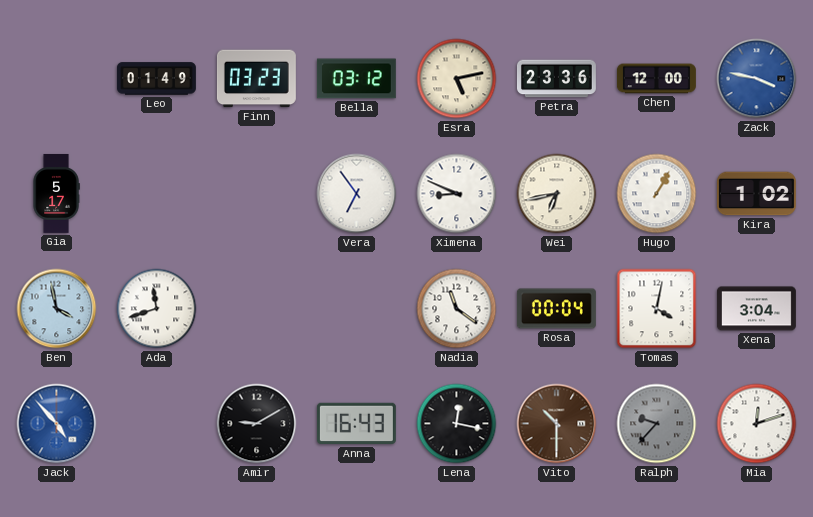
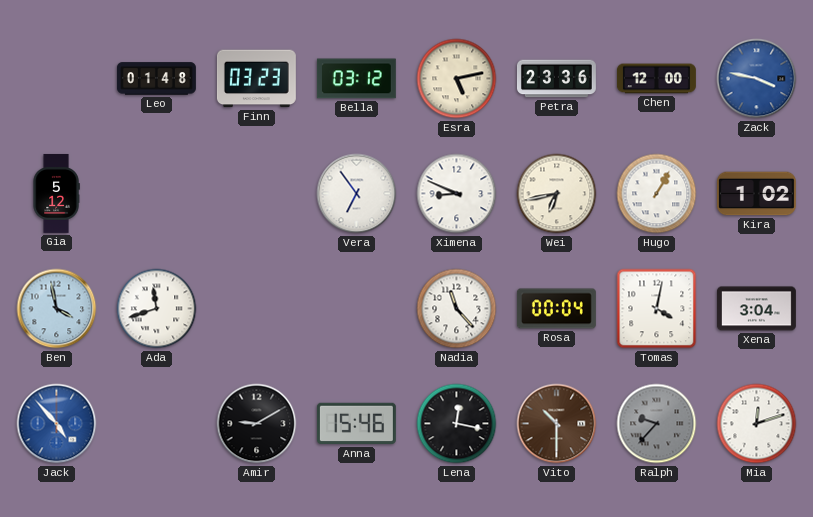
Leo: 01:49 -> 01:48
Gia: 5:17 -> 5:12
Nadia: 11:21 -> 11:23
Anna: 16:43 -> 15:46
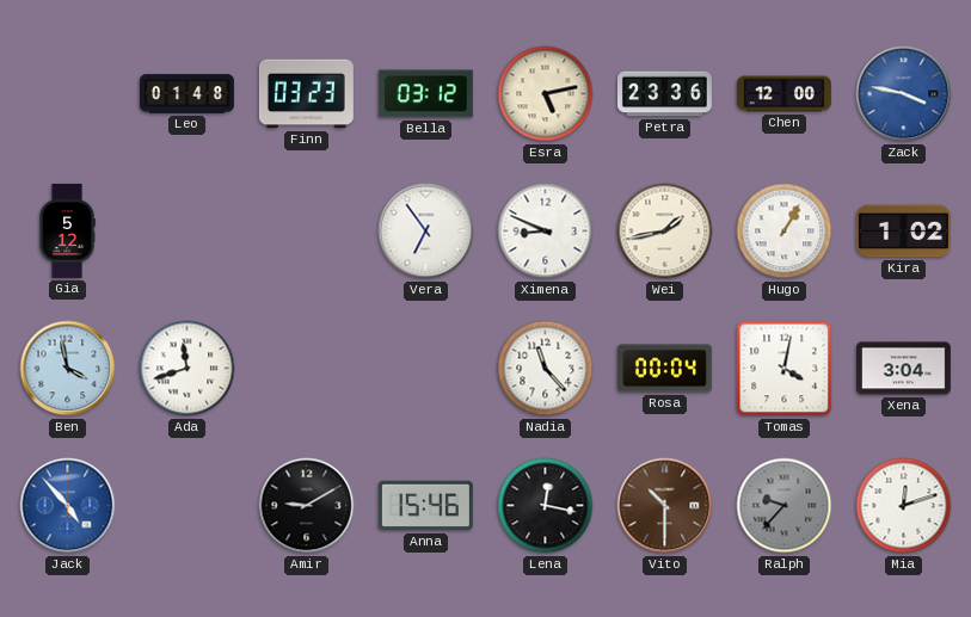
Wei: 6:43 -> 1:43
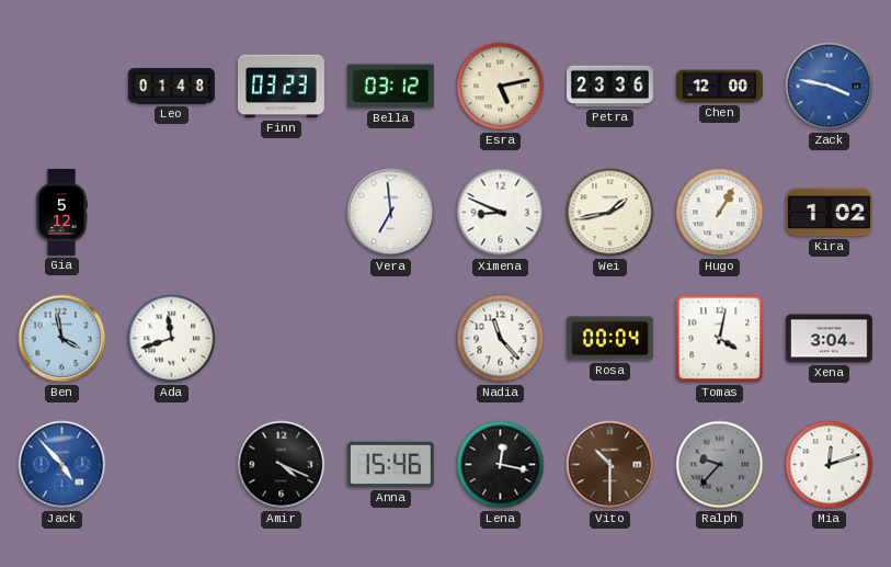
Vera: 6:54 -> 6:59
Amir: 9:10 -> 4:19
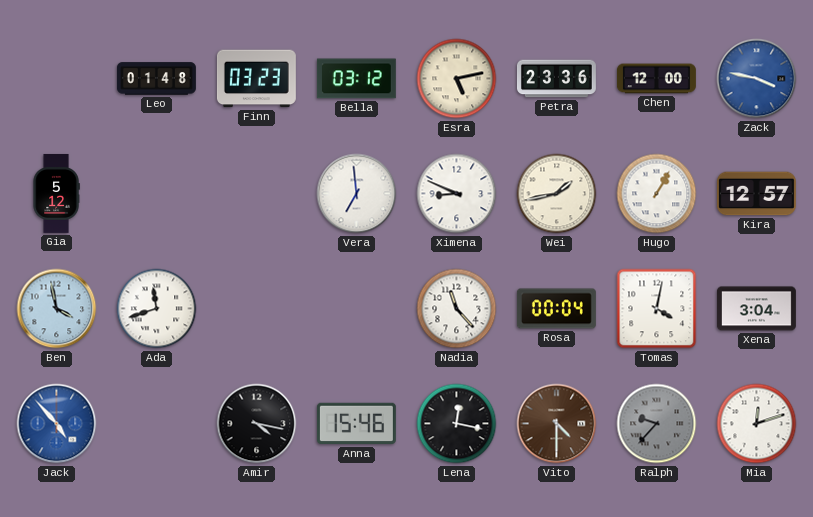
Kira: 1:02 -> 12:57
Amir: 4:19 -> 4:17
Vito: 10:30 -> 4:30
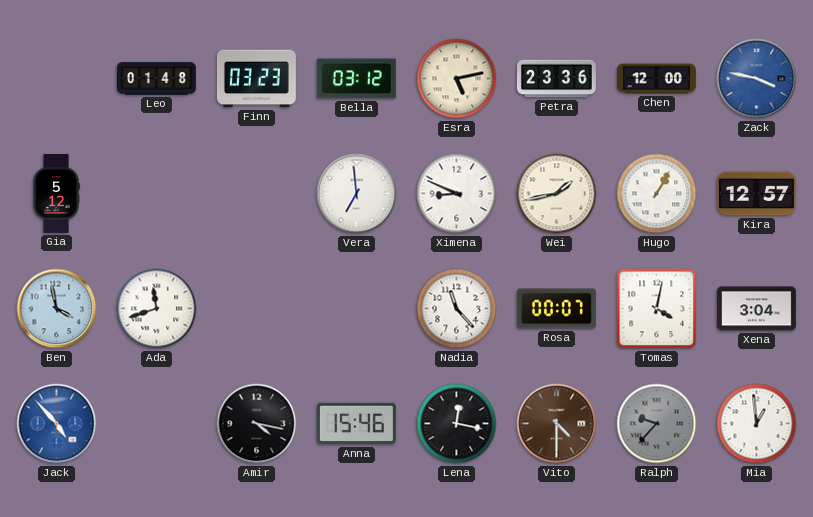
Rosa: 00:04 -> 00:07
Mia: 12:12 -> 12:59
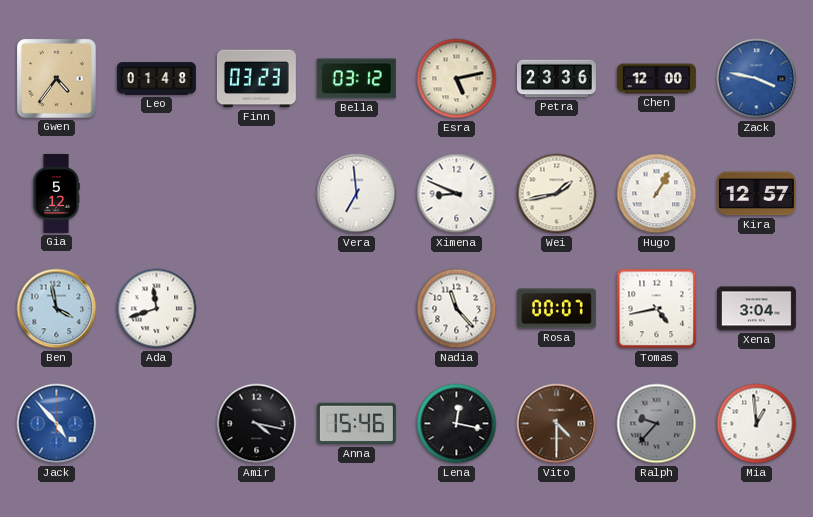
Gwen: none -> 4:36
Tomas: 4:02 -> 4:43
